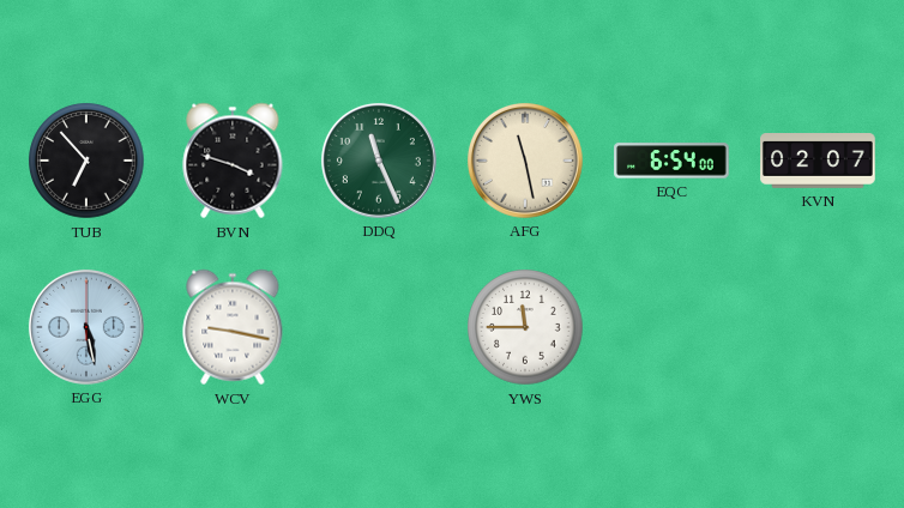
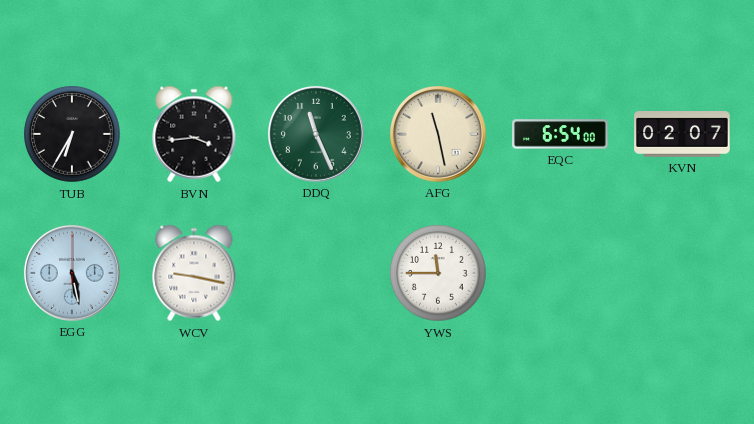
TUB: 6:53 -> 6:35
BVN: 3:48 -> 3:44
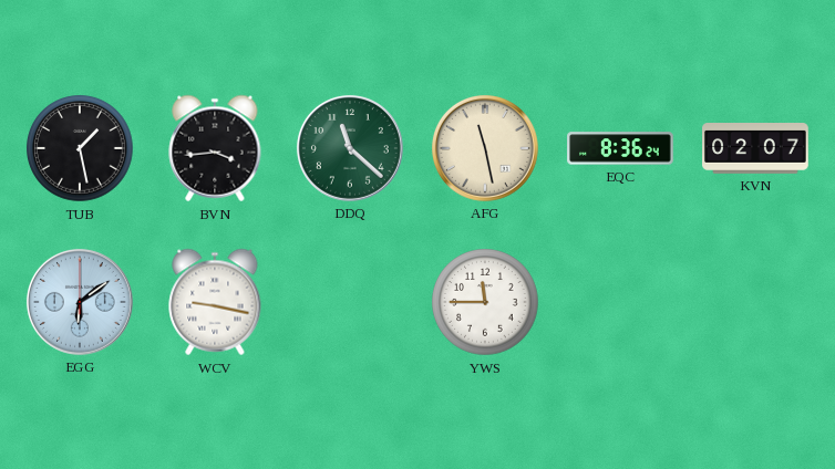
TUB: 6:35 -> 1:28
DDQ: 11:26 -> 11:22
EQC: 6:54 -> 8:36
EGG: 5:28 -> 6:09
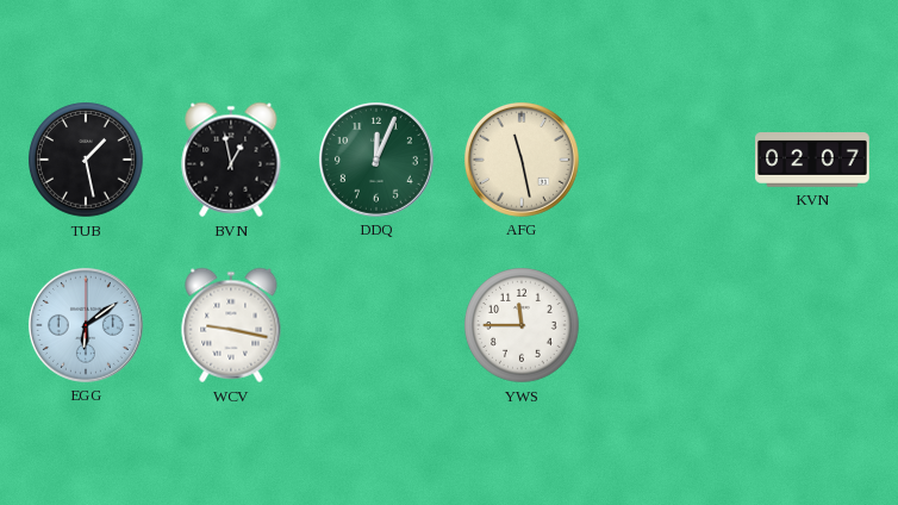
BVN: 3:44 -> 12:58
DDQ: 11:22 -> 12:04
EQC: 8:36 -> none
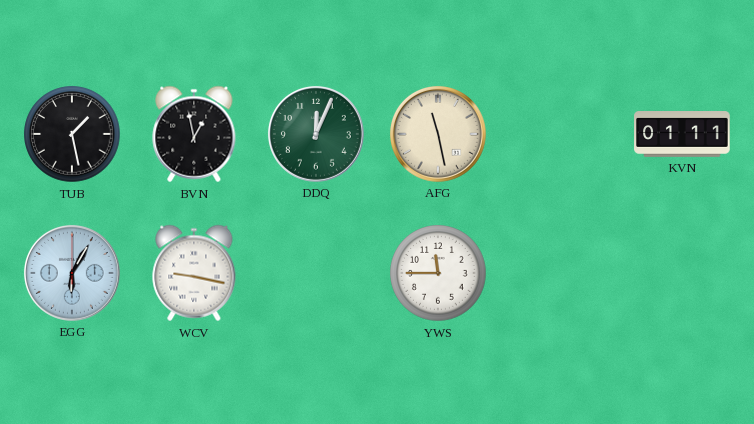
KVN: 02:07 -> 01:11
EGG: 6:09 -> 6:05
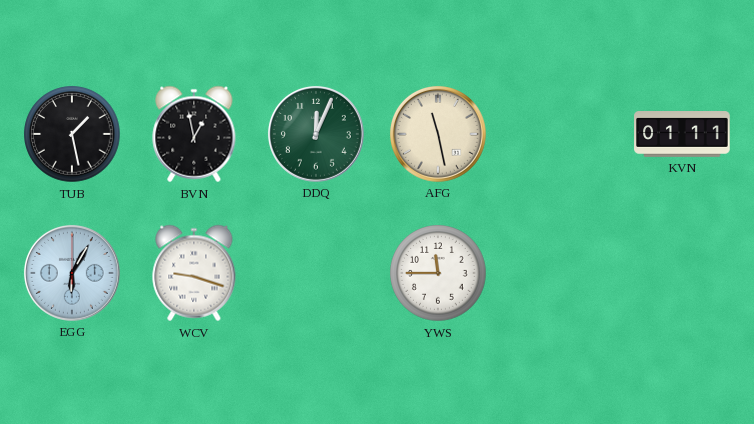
WCV: 9:17 -> 9:18
